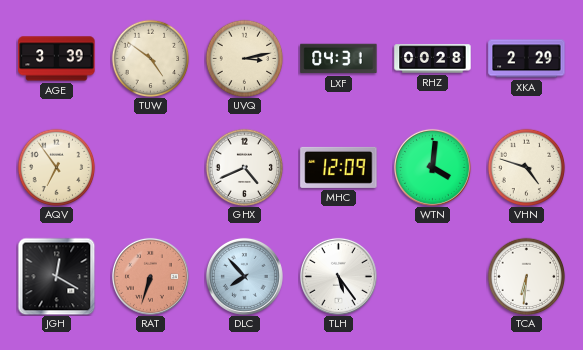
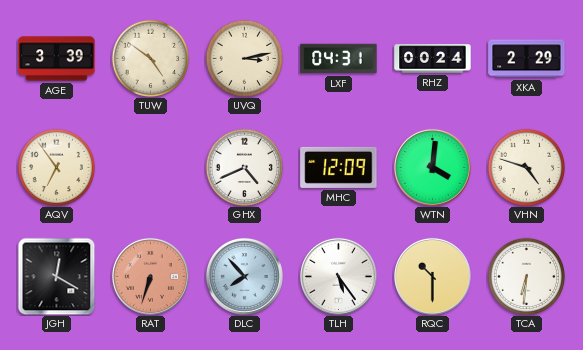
RHZ: 00:28 -> 00:24
RQC: none -> 10:30
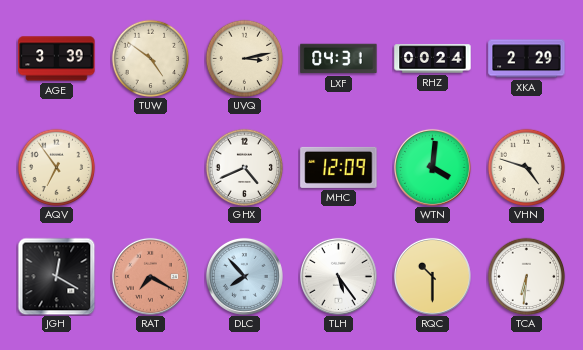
RAT: 6:33 -> 7:20
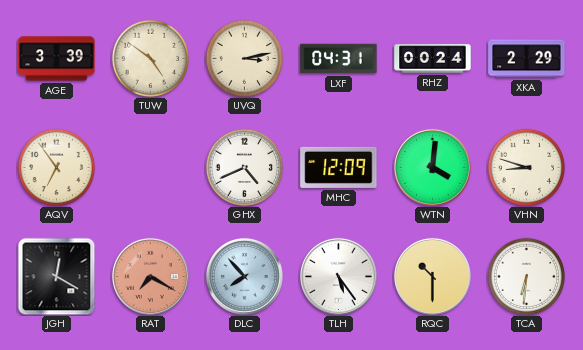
VHN: 4:48 -> 8:48
